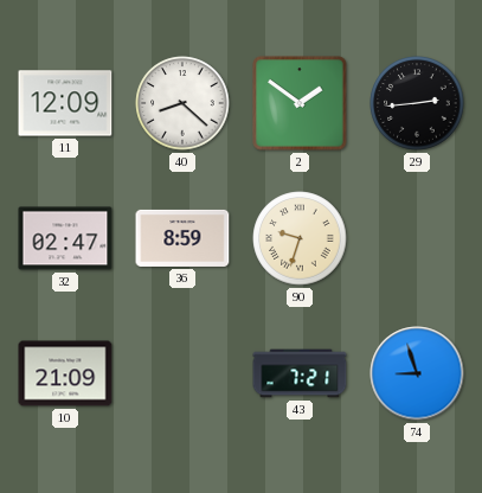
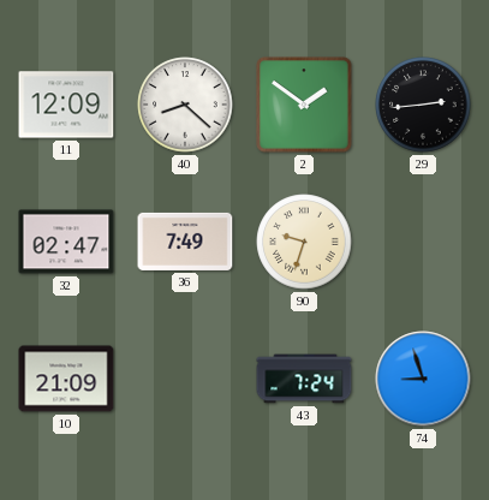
36: 8:59 -> 7:49
43: 7:21 -> 7:24
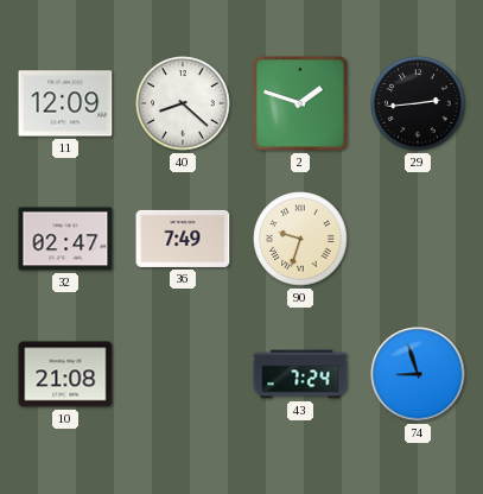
2: 1:51 -> 1:48
10: 21:09 -> 21:08
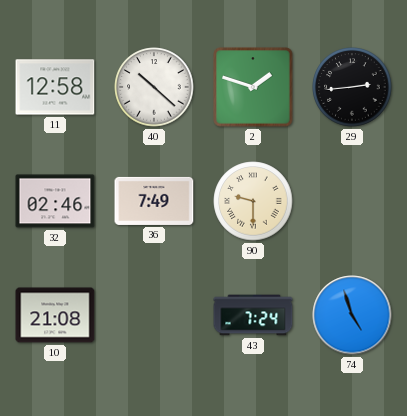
11: 12:09 -> 12:58
40: 8:22 -> 10:22
32: 02:47 -> 02:46
90: 9:33 -> 9:30
74: 8:57 -> 4:57
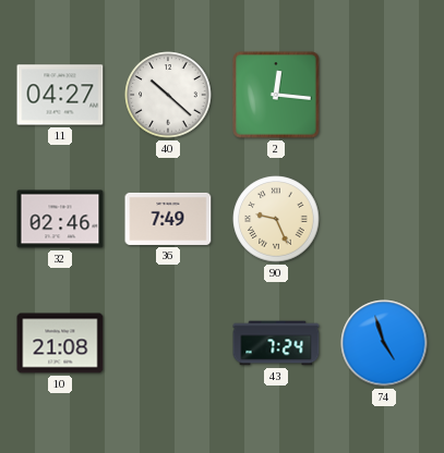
11: 12:58 -> 04:27
2: 1:48 -> 12:16
29: 2:44 -> none
90: 9:30 -> 9:26
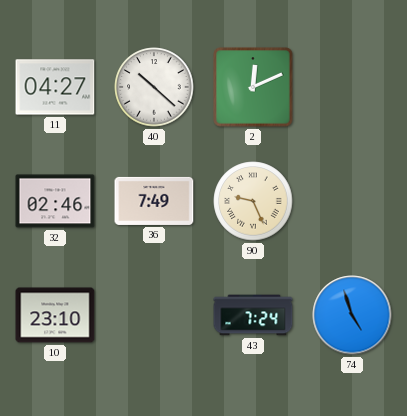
2: 12:16 -> 12:11
10: 21:08 -> 23:10
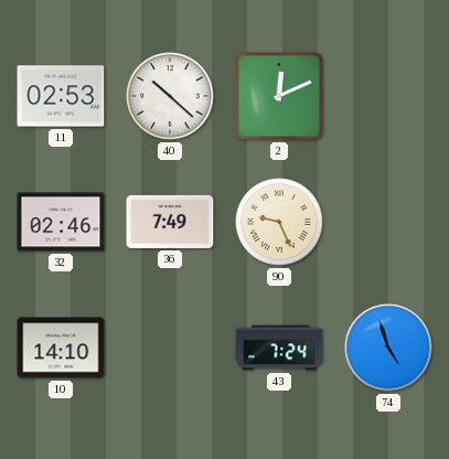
11: 04:27 -> 02:53
10: 23:10 -> 14:10
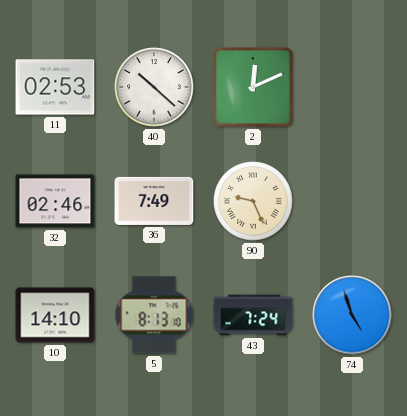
5: none -> 8:13
